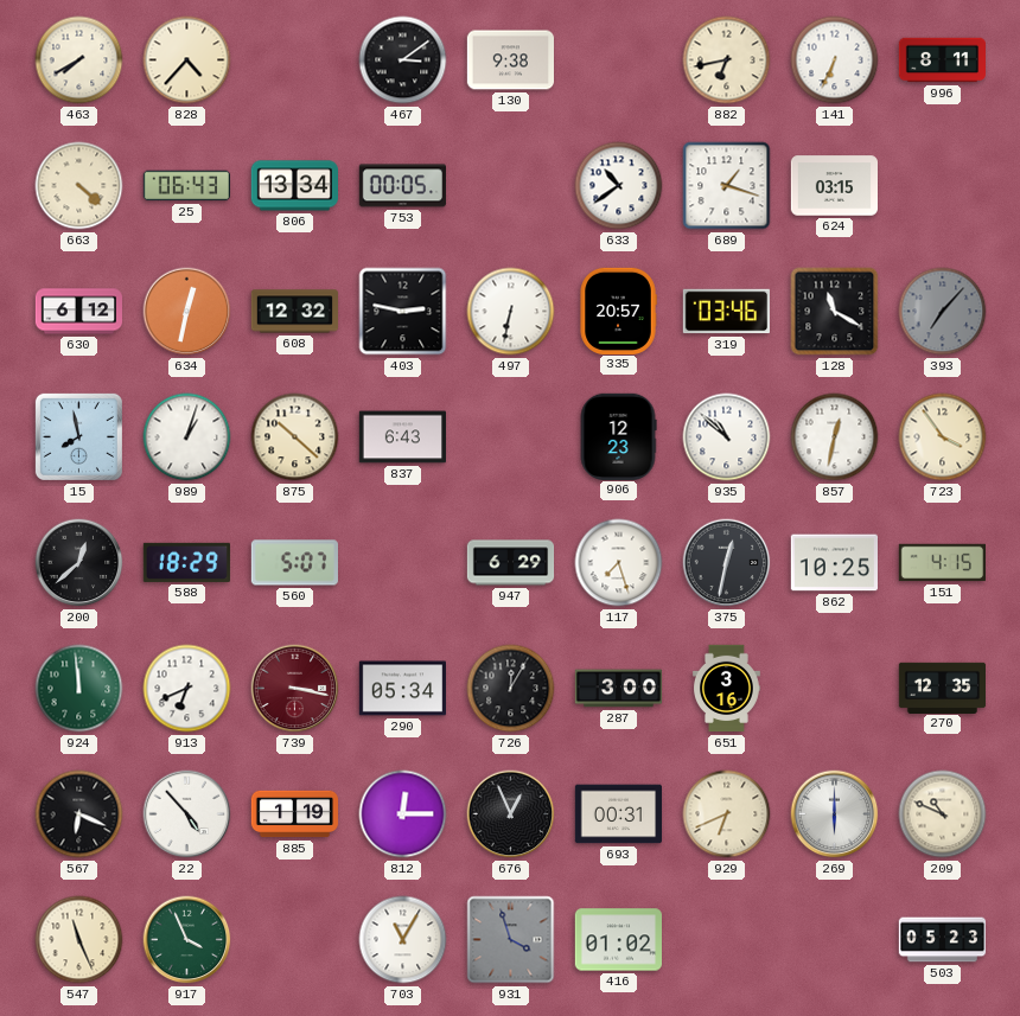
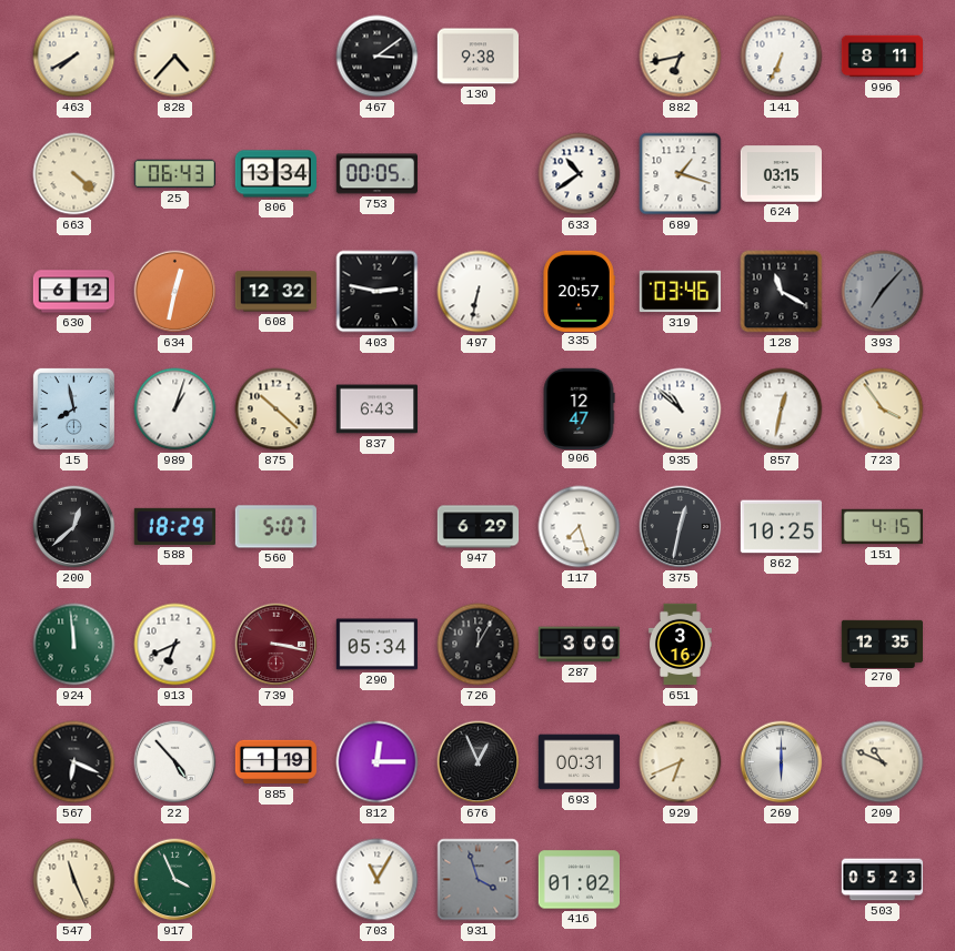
906: 12:23 -> 12:47
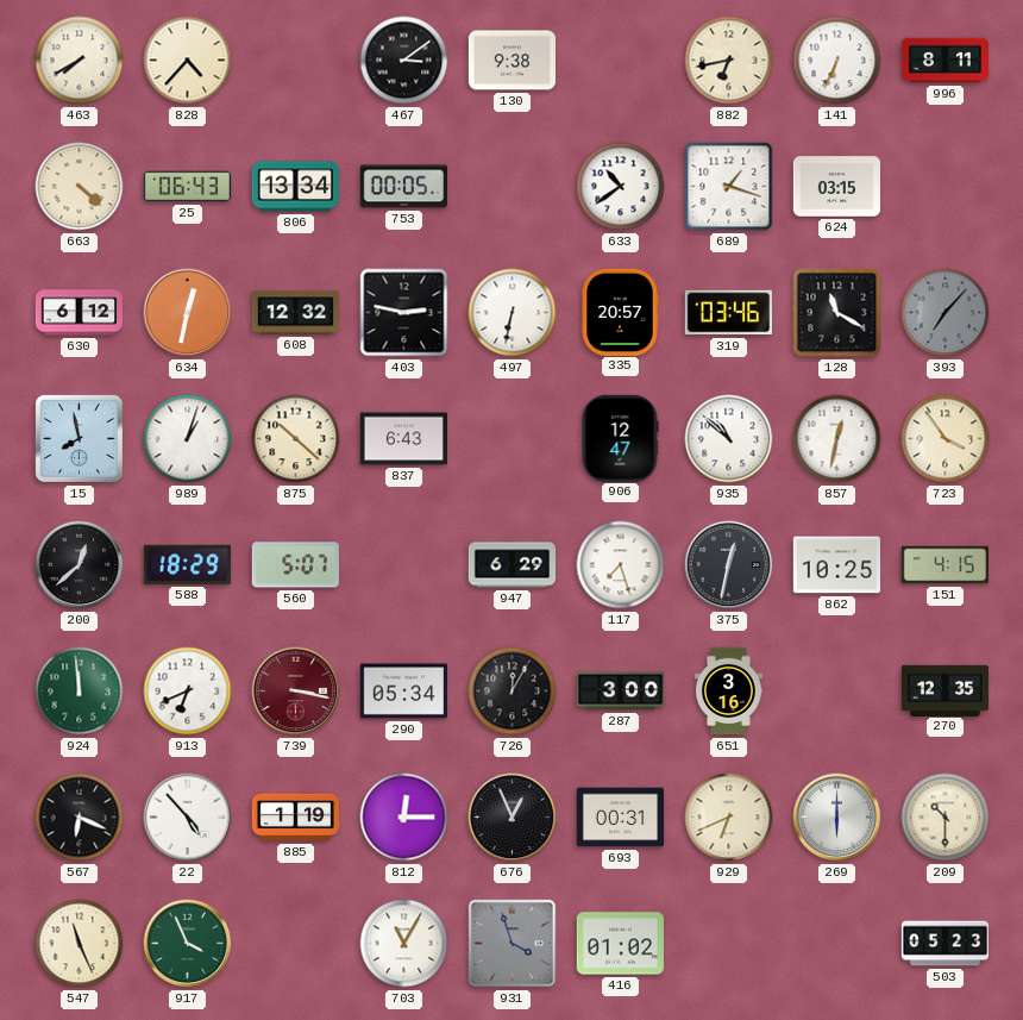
209: 10:49 -> 10:30
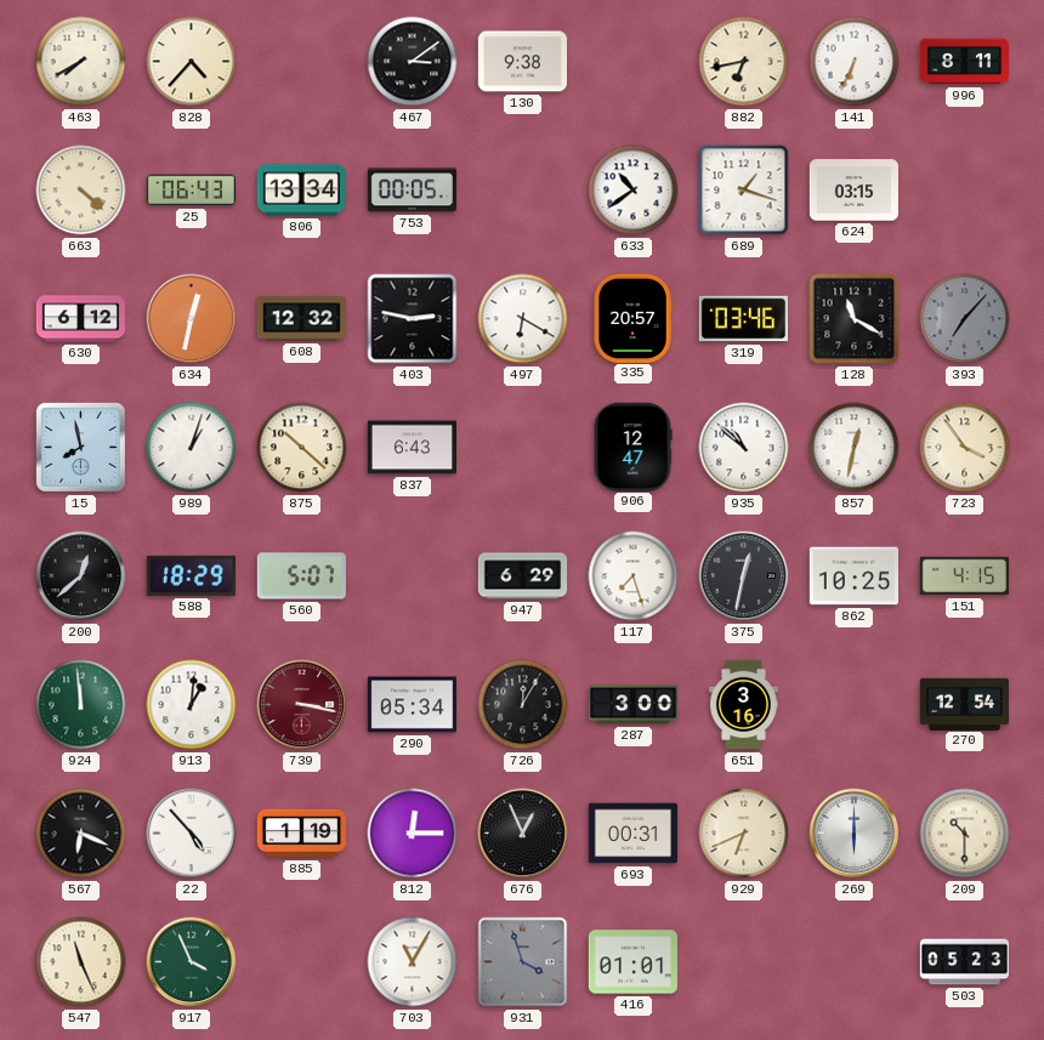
497: 6:32 -> 6:20
913: 6:41 -> 1:01
270: 12:35 -> 12:54
416: 01:02 -> 01:01
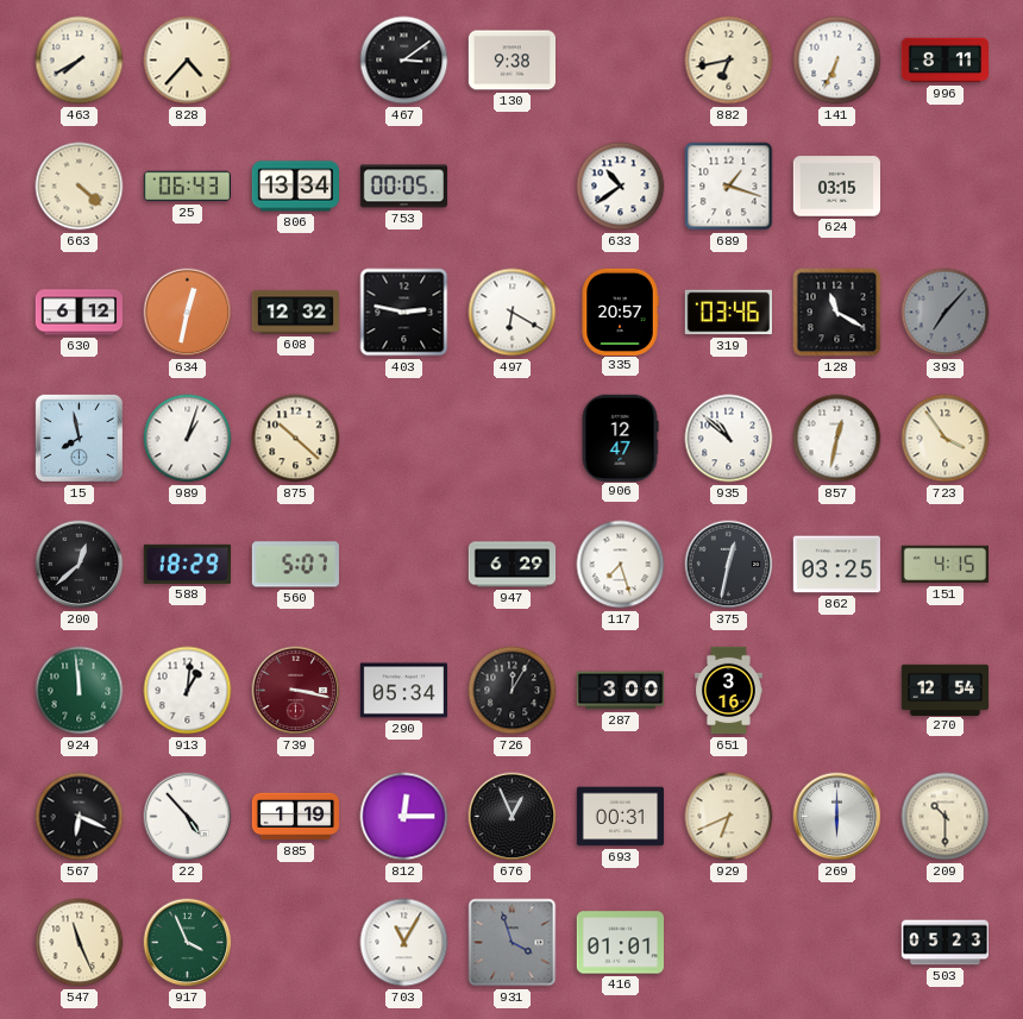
837: 6:43 -> none
862: 10:25 -> 03:25
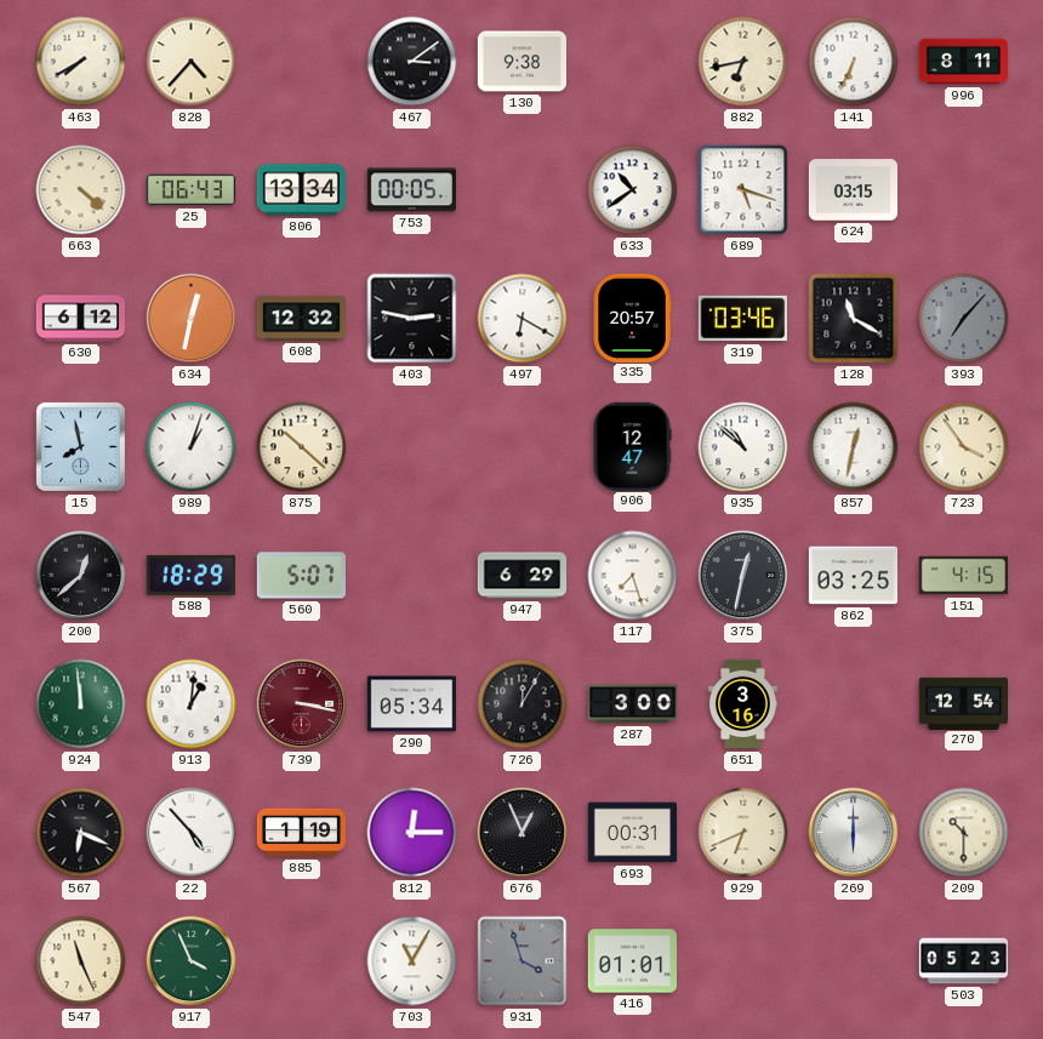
689: 1:18 -> 5:18
